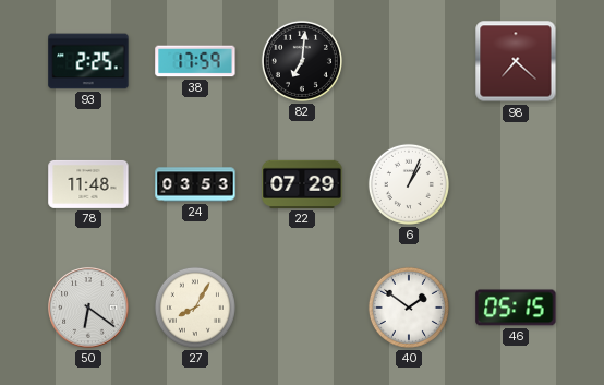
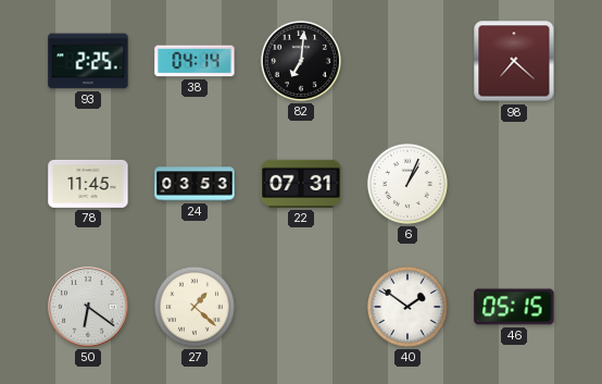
38: 17:59 -> 04:14
78: 11:48 -> 11:45
22: 07:29 -> 07:31
27: 8:05 -> 1:22
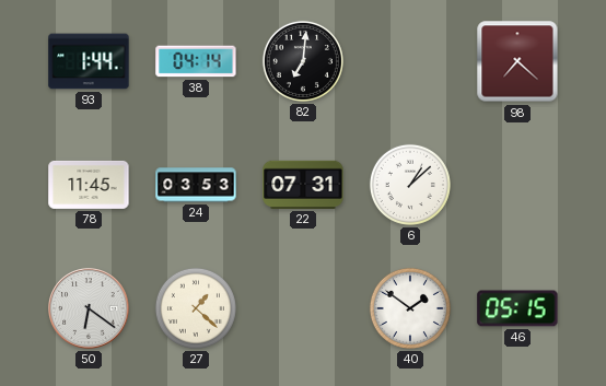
93: 2:25 -> 1:44
6: 1:04 -> 1:08
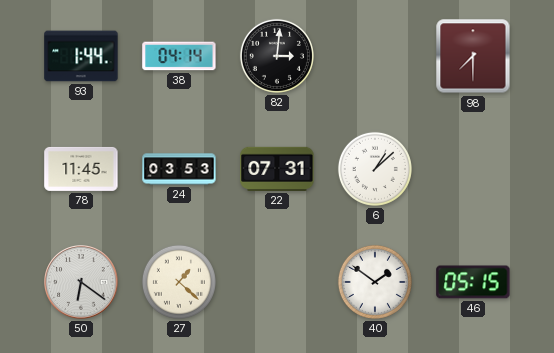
82: 7:01 -> 3:01
98: 7:22 -> 7:30
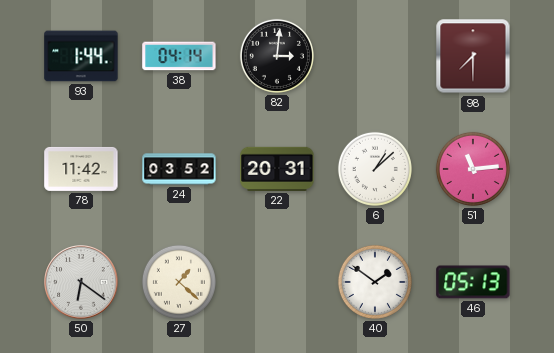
78: 11:45 -> 11:42
24: 03:53 -> 03:52
22: 07:31 -> 20:31
51: none -> 11:14
46: 05:15 -> 05:13
